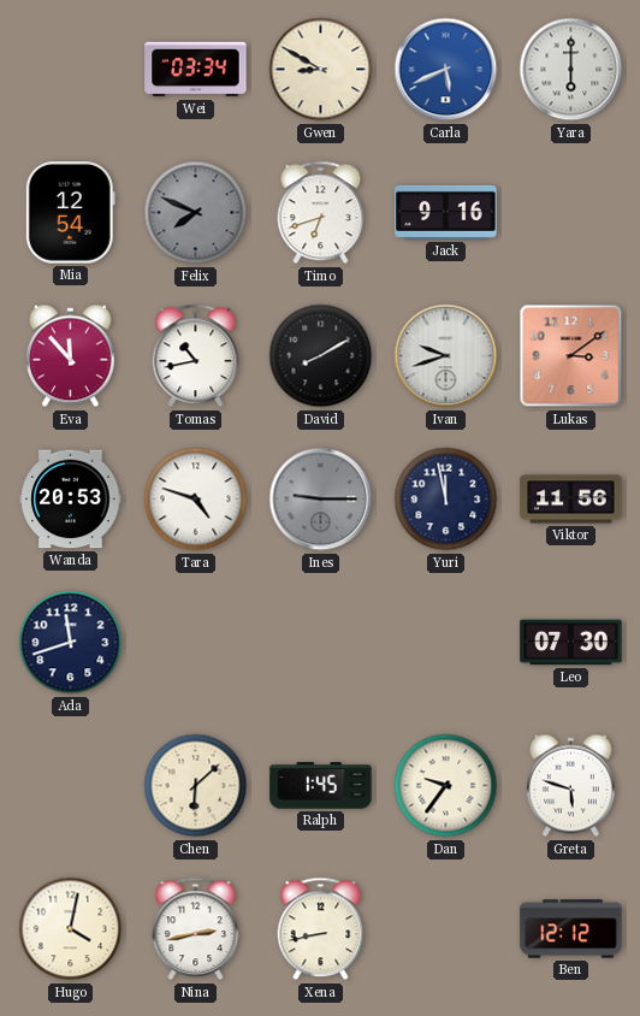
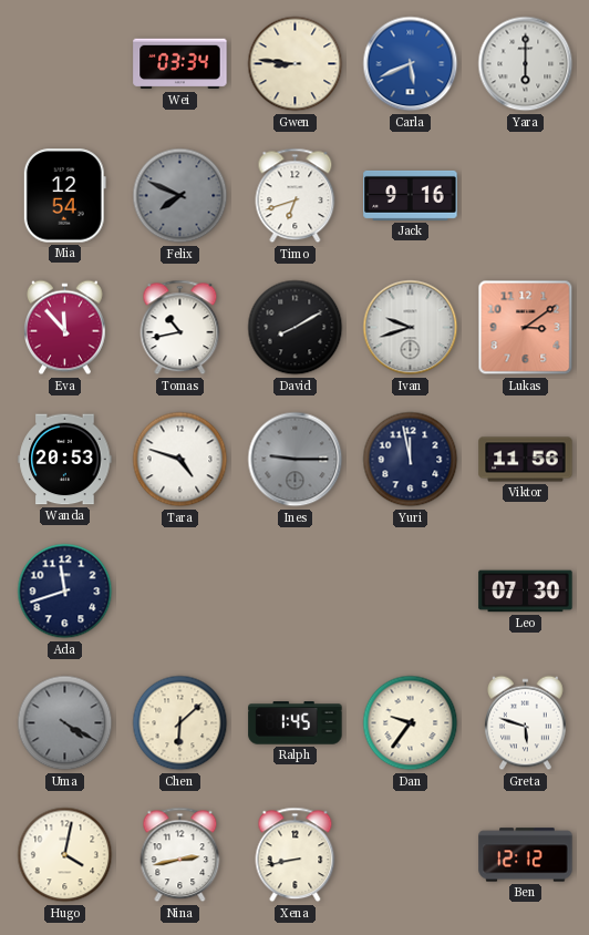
Gwen: 8:50 -> 8:46
Uma: none -> 4:20
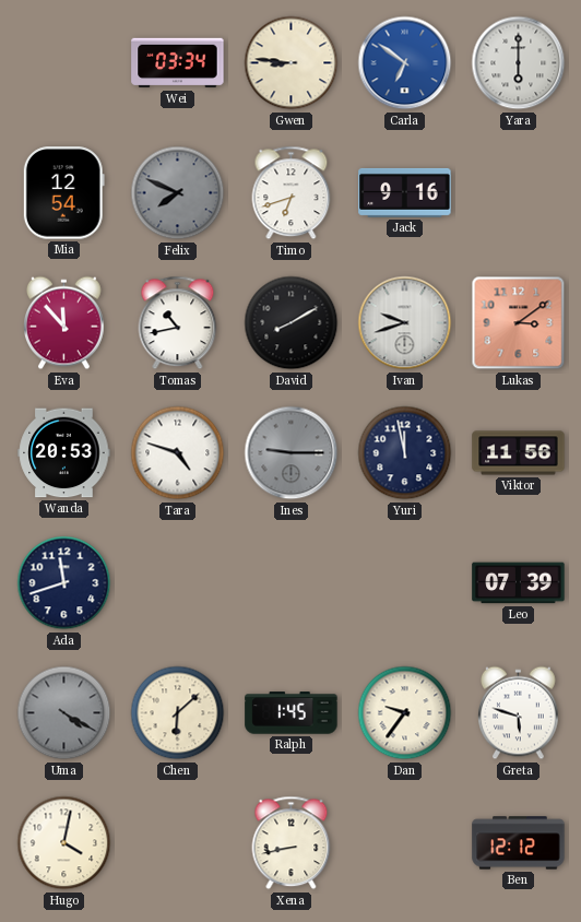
Carla: 5:41 -> 6:51
Leo: 07:30 -> 07:39
Nina: 2:43 -> none
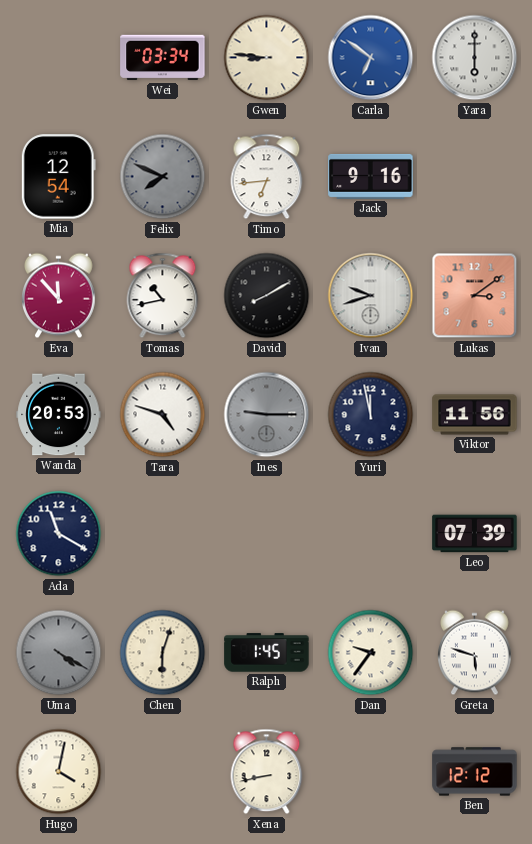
Timo: 6:42 -> 6:44
Ada: 11:42 -> 11:20
Chen: 6:08 -> 6:03
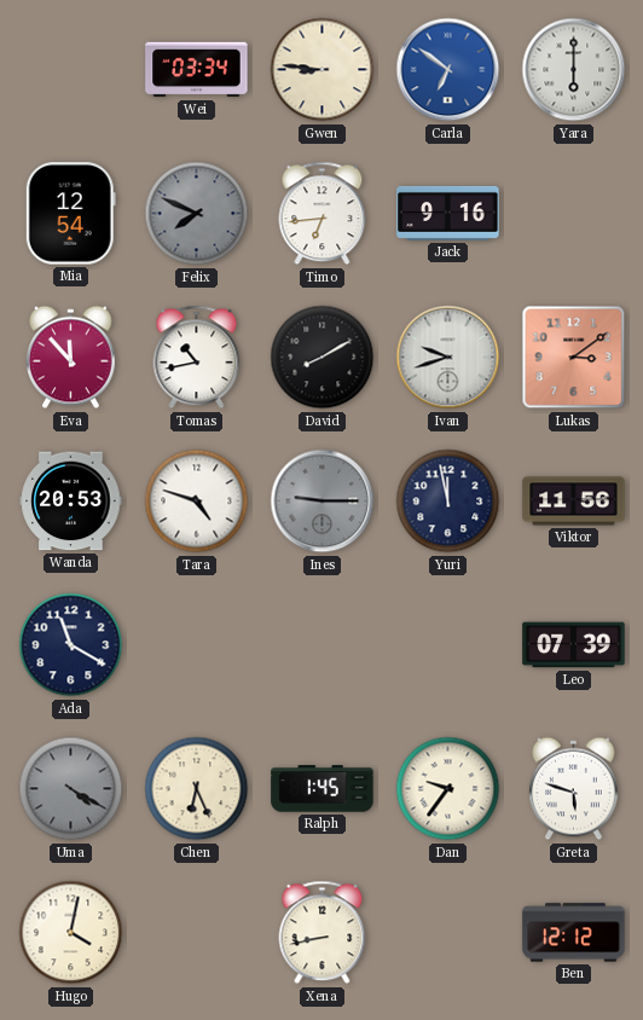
Chen: 6:03 -> 6:26
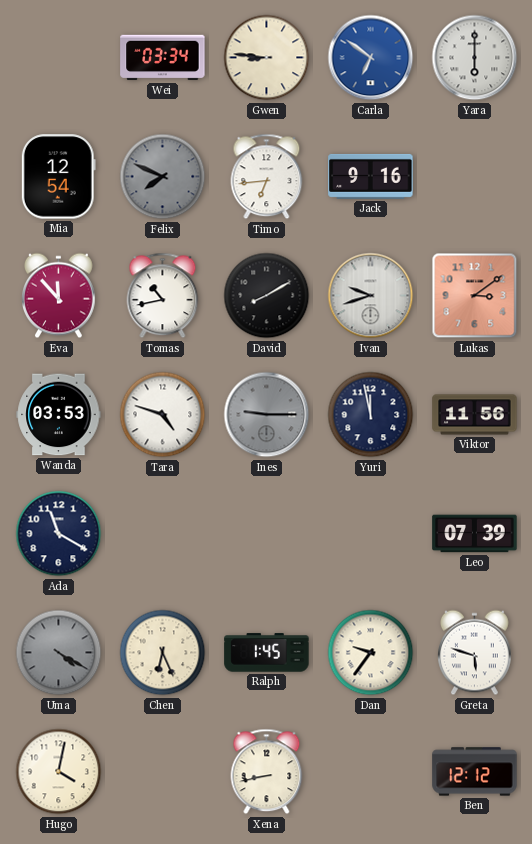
Wanda: 20:53 -> 03:53
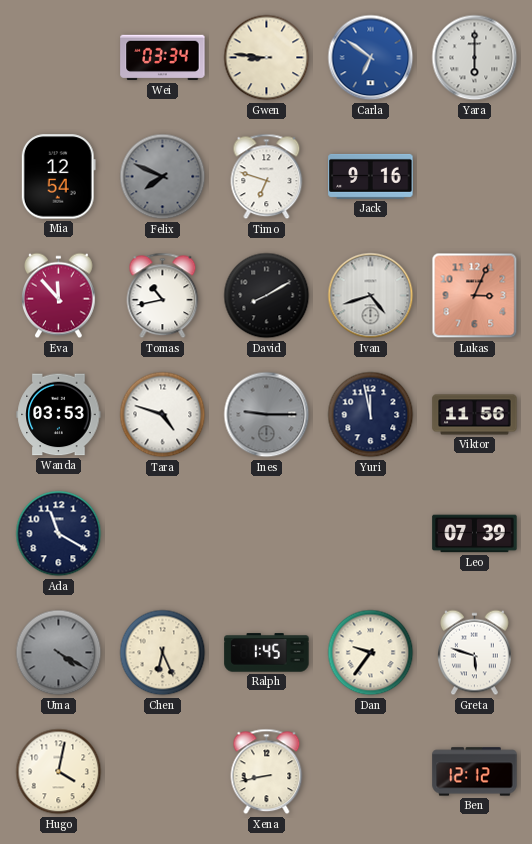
Timo: 6:44 -> 6:48
Ivan: 9:42 -> 4:42
Lukas: 3:09 -> 3:04
